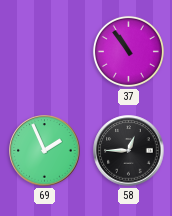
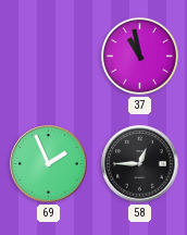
37: 10:54 -> 10:58
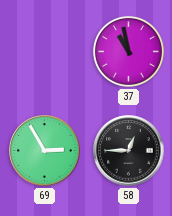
69: 1:56 -> 2:55
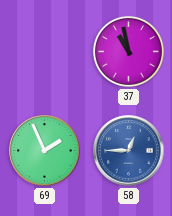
69: 2:55 -> 1:56
58 dial: black -> blue
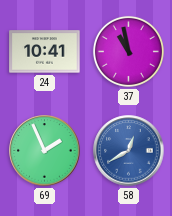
24: none -> 10:41
58: 12:45 -> 12:40
